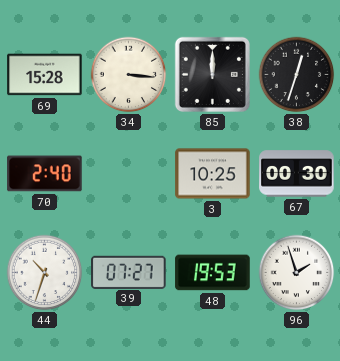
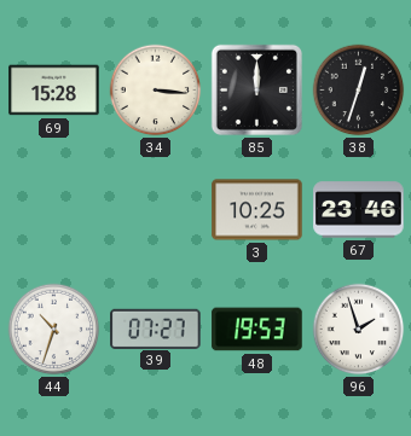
70: 2:40 -> none
67: 00:30 -> 23:46
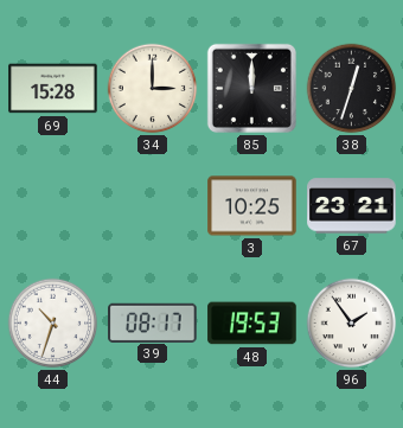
34: 3:16 -> 3:00
67: 23:46 -> 23:21
39: 07:27 -> 08:17
96: 1:57 -> 1:54
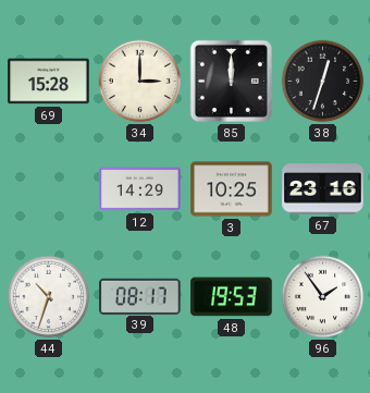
12: none -> 14:29
67: 23:21 -> 23:16
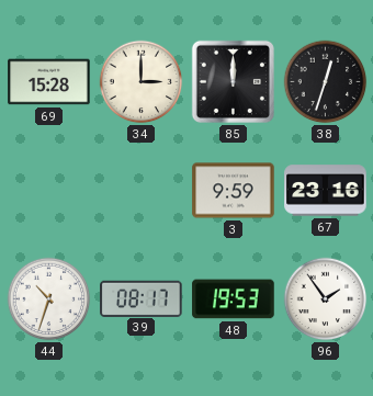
12: 14:29 -> none
3: 10:25 -> 9:59
